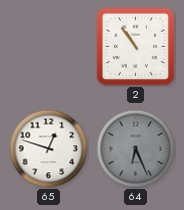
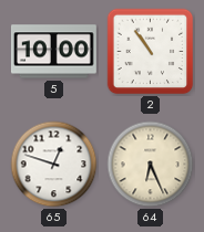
5: none -> 10:00
64 dial: grey -> cream
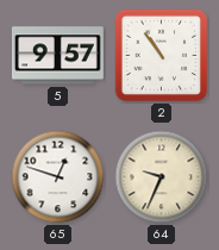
5: 10:00 -> 9:57
64: 6:26 -> 9:34
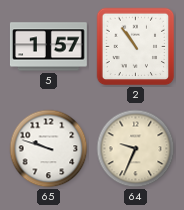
5: 9:57 -> 1:57
65: 12:48 -> 9:48
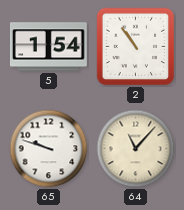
5: 1:57 -> 1:54
64: 9:34 -> 11:07
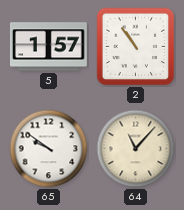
5: 1:54 -> 1:57
65: 9:48 -> 9:51
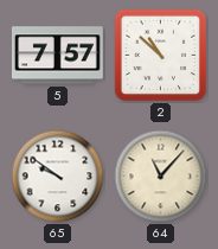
5: 1:57 -> 7:57
2: 10:54 -> 10:52
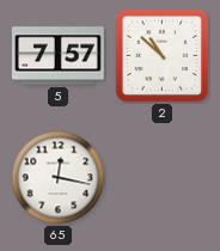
65: 9:51 -> 12:17
64: 11:07 -> none
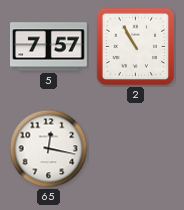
2: 10:52 -> 10:55
